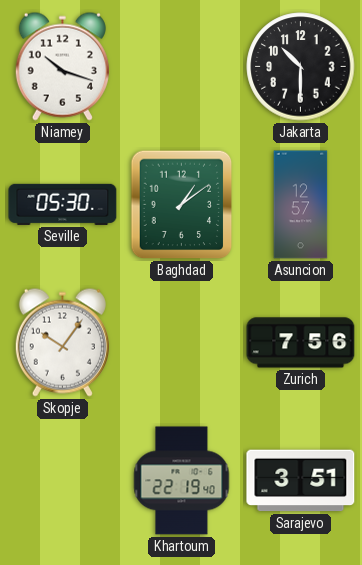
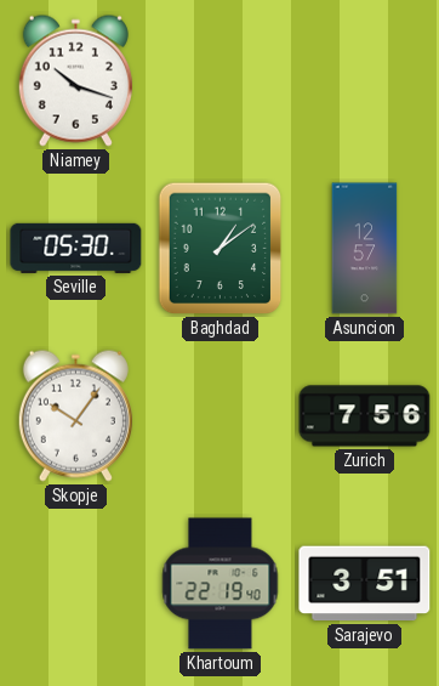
Jakarta: 10:30 -> none
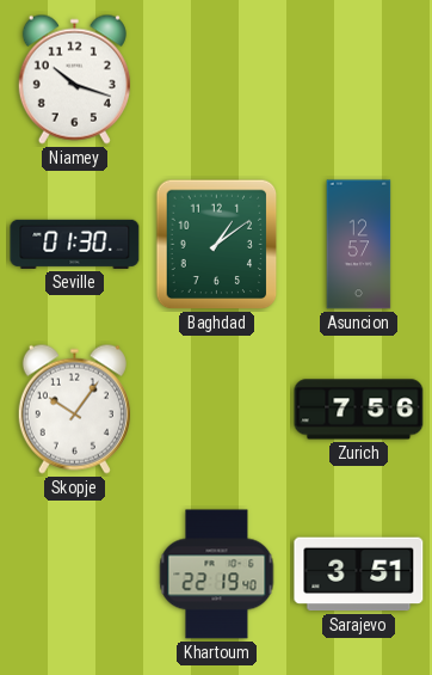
Seville: 05:30 -> 01:30
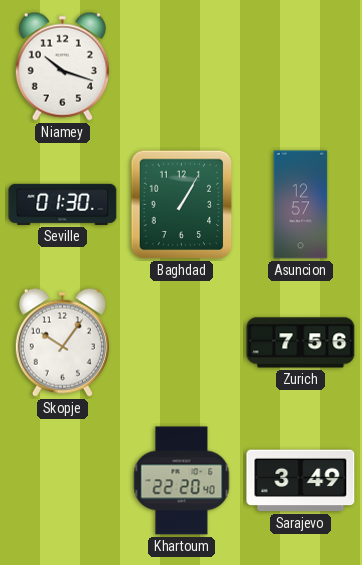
Baghdad: 1:09 -> 1:05
Khartoum: 22:19 -> 22:20
Sarajevo: 3:51 -> 3:49
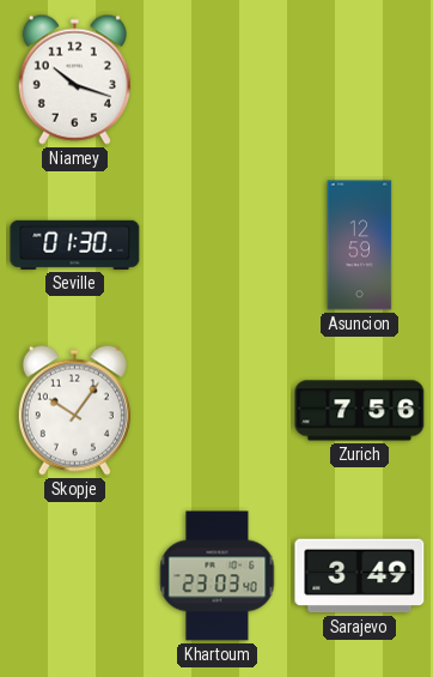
Baghdad: 1:05 -> none
Asuncion: 12:57 -> 12:59
Khartoum: 22:20 -> 23:03
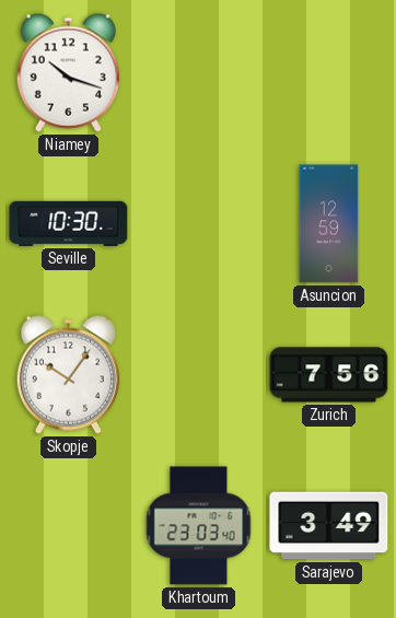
Seville: 01:30 -> 10:30
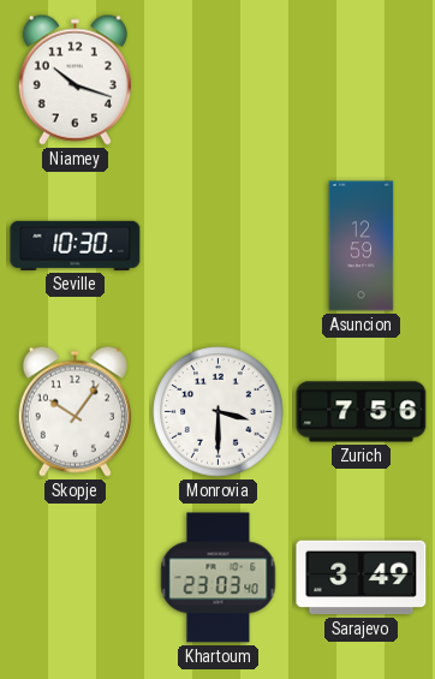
Monrovia: none -> 3:30
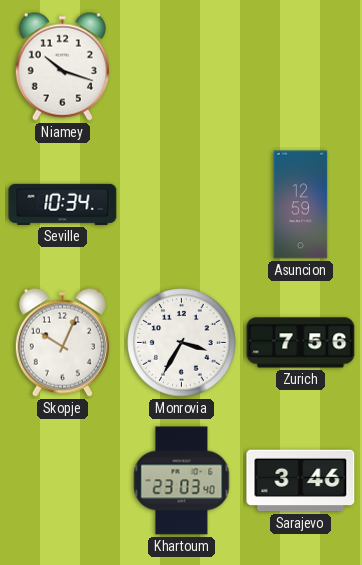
Seville: 10:30 -> 10:34
Skopje: 10:06 -> 10:04
Monrovia: 3:30 -> 3:35
Sarajevo: 3:49 -> 3:46
